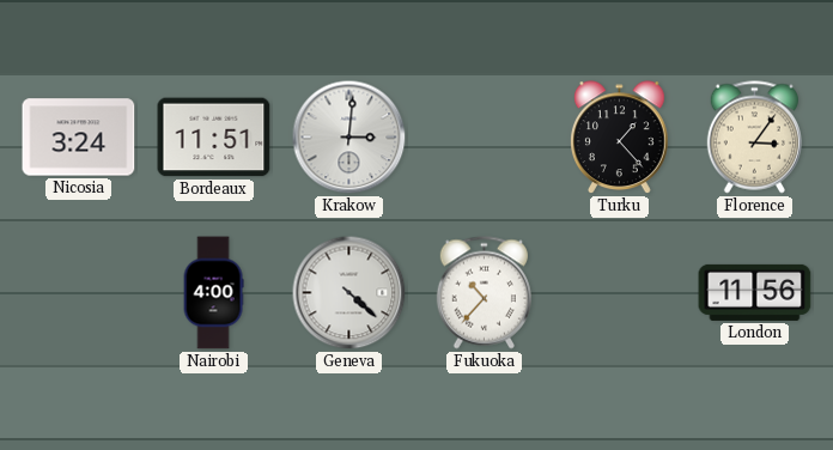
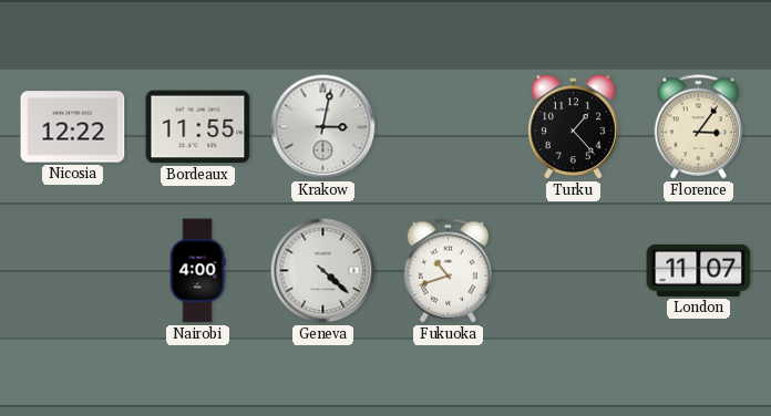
Nicosia: 3:24 -> 12:22
Bordeaux: 11:51 -> 11:55
Krakow: 3:01 -> 3:02
Fukuoka: 10:37 -> 10:42
London: 11:56 -> 11:07
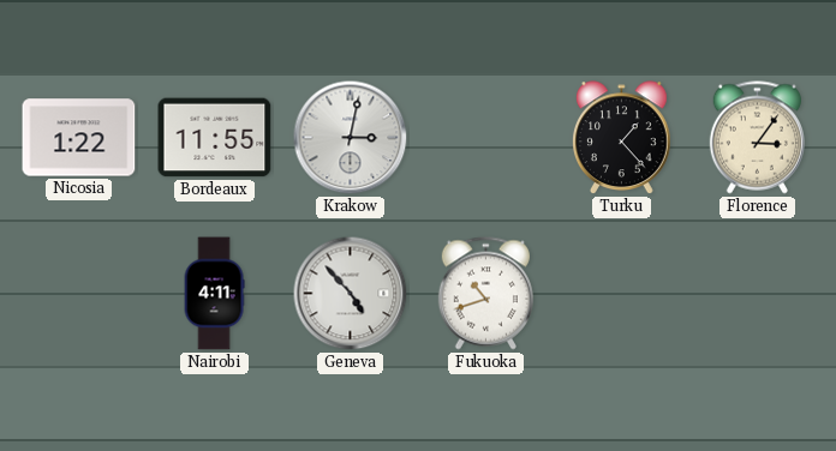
Nicosia: 12:22 -> 1:22
Nairobi: 4:00 -> 4:11
Geneva: 4:22 -> 4:53
London: 11:07 -> none
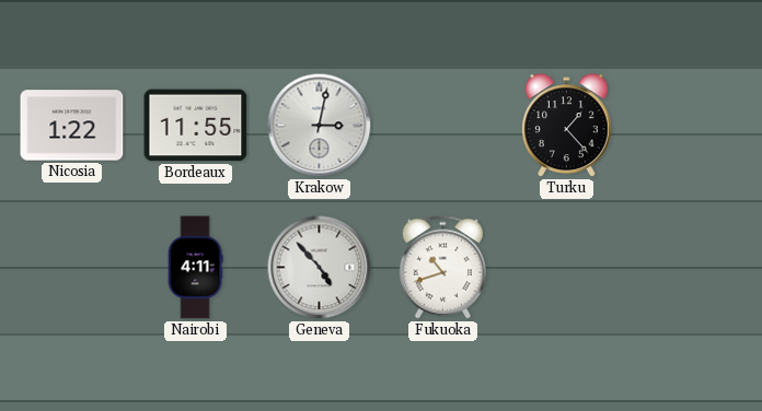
Florence: 3:06 -> none
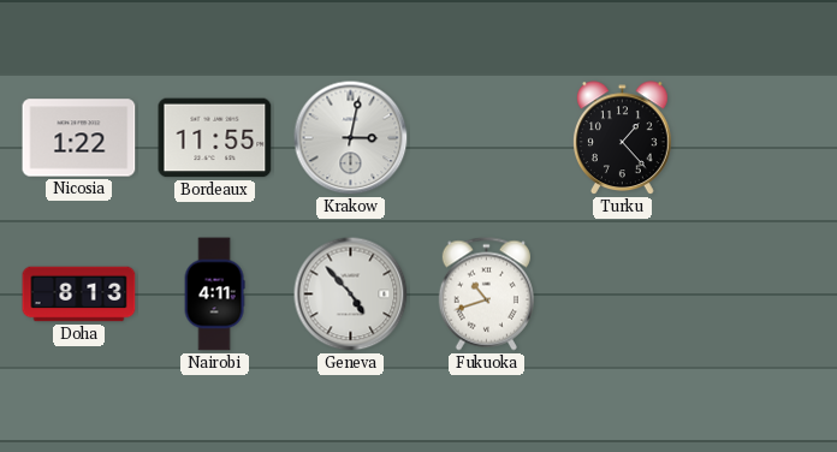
Doha: none -> 8:13
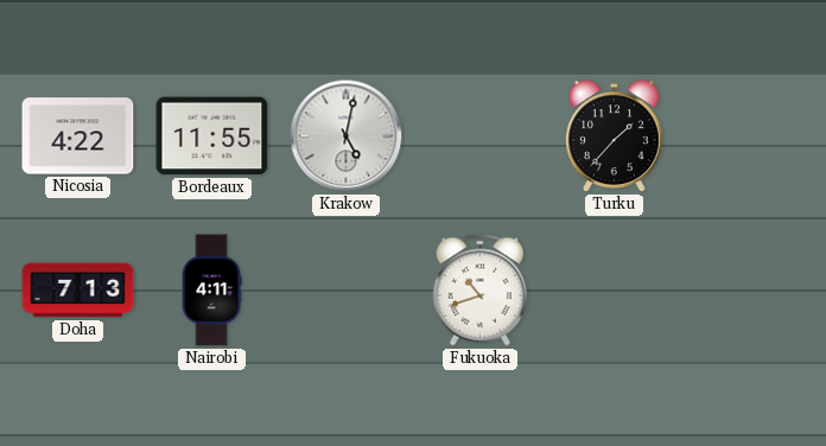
Nicosia: 1:22 -> 4:22
Krakow: 3:02 -> 5:02
Turku: 1:23 -> 1:37
Doha: 8:13 -> 7:13
Geneva: 4:53 -> none
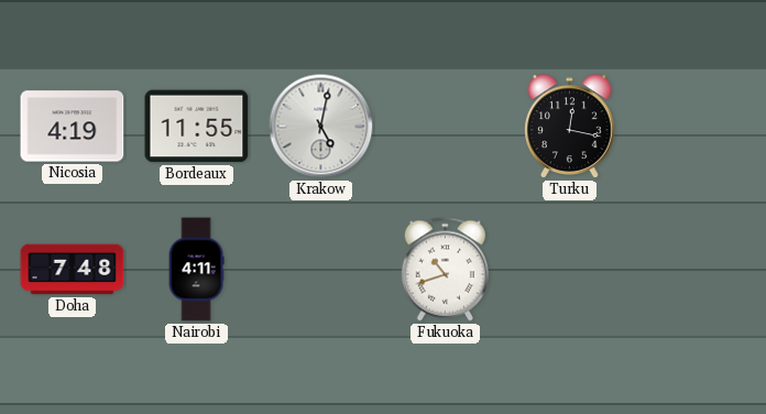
Nicosia: 4:22 -> 4:19
Turku: 1:37 -> 12:17
Doha: 7:13 -> 7:48
